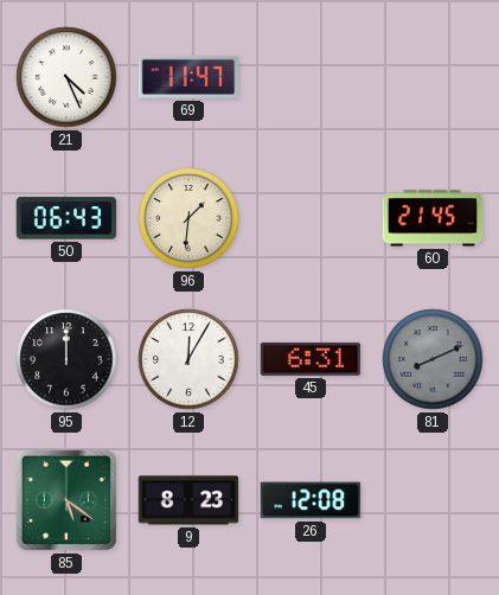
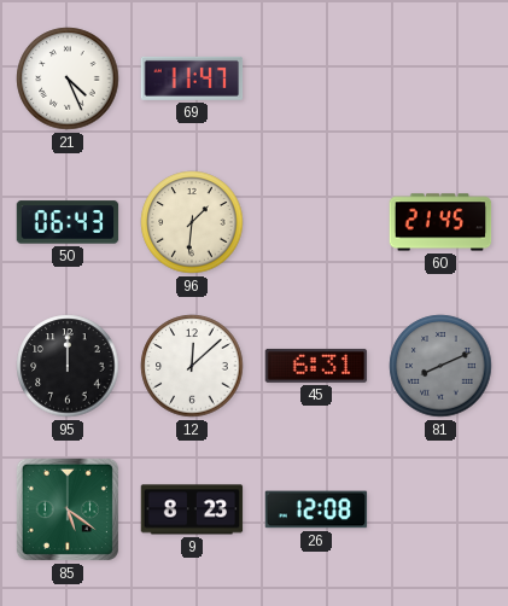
12: 12:05 -> 12:08
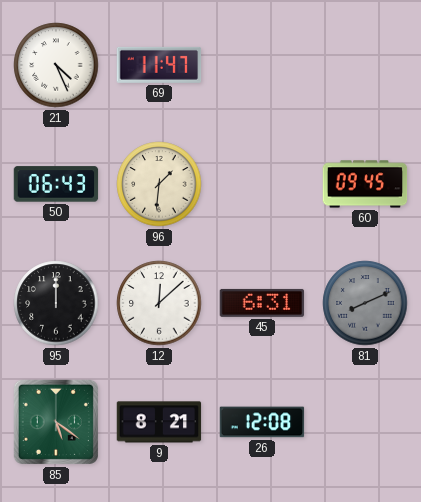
60: 21:45 -> 09:45
9: 8:23 -> 8:21
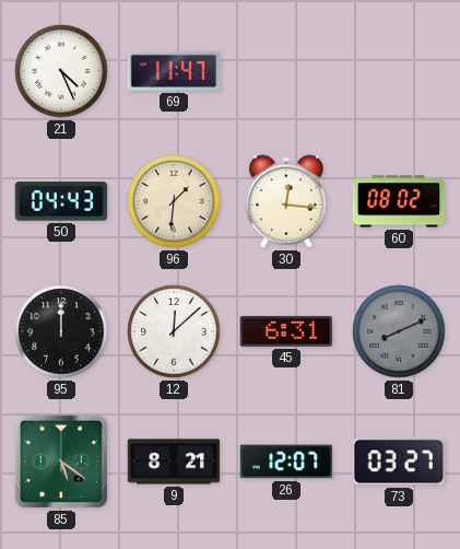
50: 06:43 -> 04:43
30: none -> 12:16
60: 09:45 -> 08:02
26: 12:08 -> 12:07
73: none -> 03:27
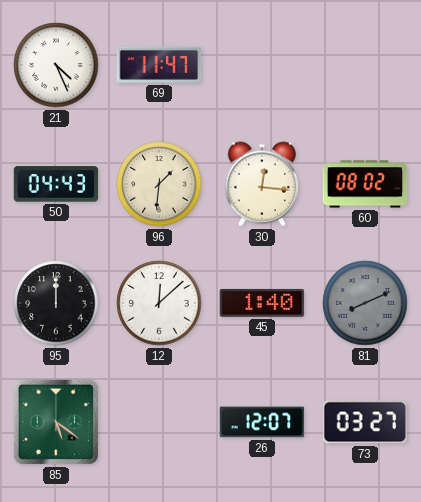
45: 6:31 -> 1:40
9: 8:21 -> none
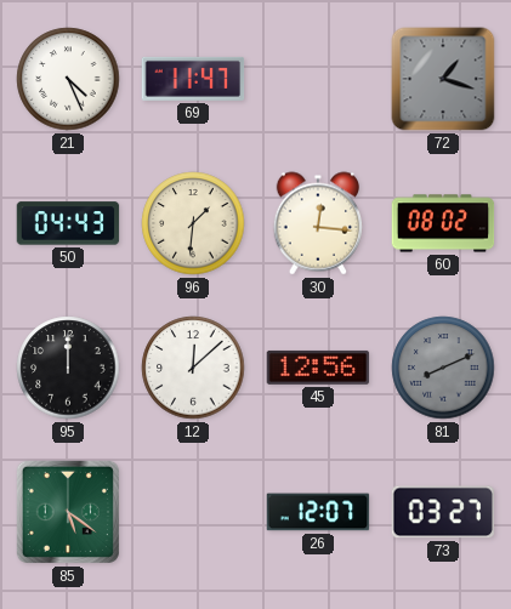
72: none -> 1:18
45: 1:40 -> 12:56
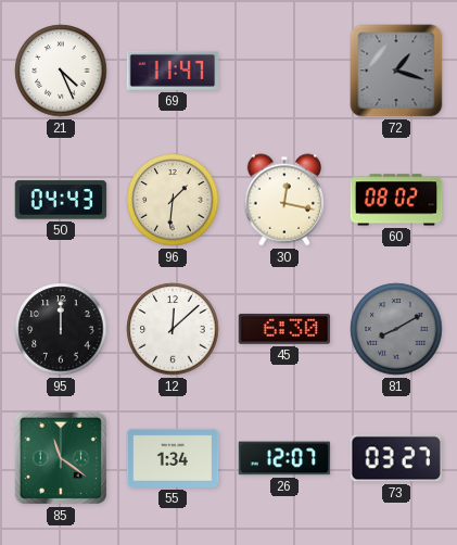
30: 12:16 -> 12:17
45: 12:56 -> 6:30
81: 8:11 -> 8:10
85: 5:21 -> 11:21
55: none -> 1:34
